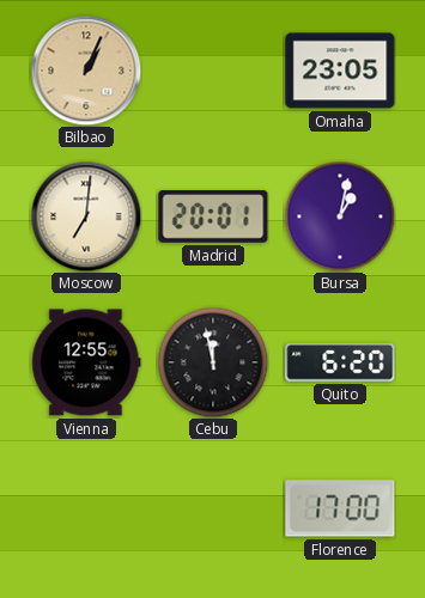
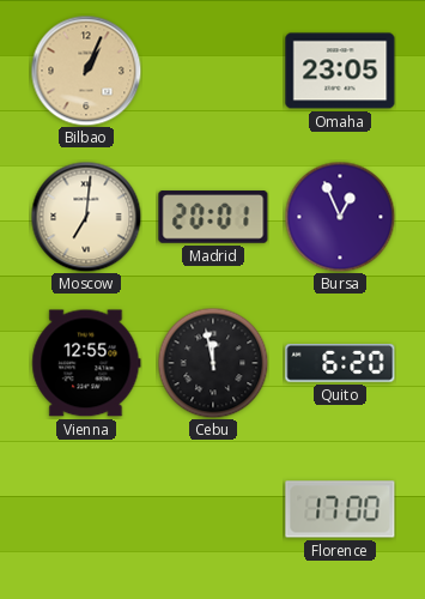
Bursa: 1:02 -> 12:56
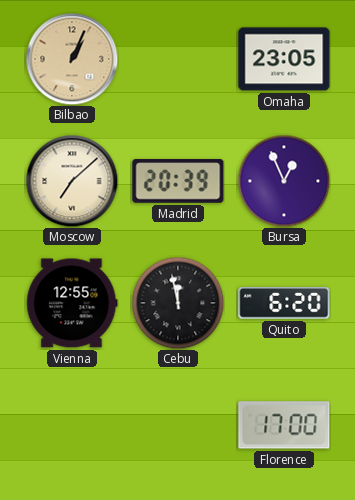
Moscow: 7:01 -> 7:08
Madrid: 20:01 -> 20:39
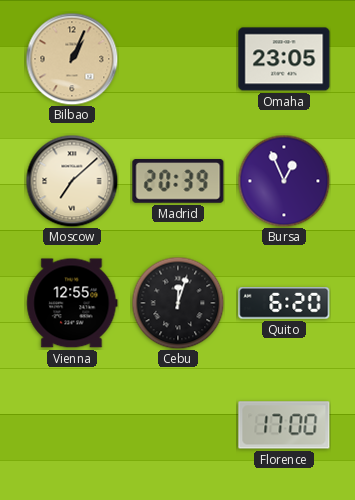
Cebu: 11:58 -> 12:03
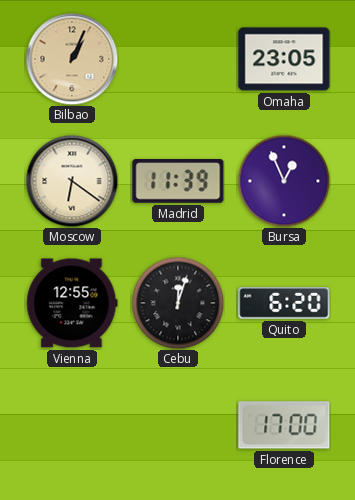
Moscow: 7:08 -> 6:21
Madrid: 20:39 -> 11:39
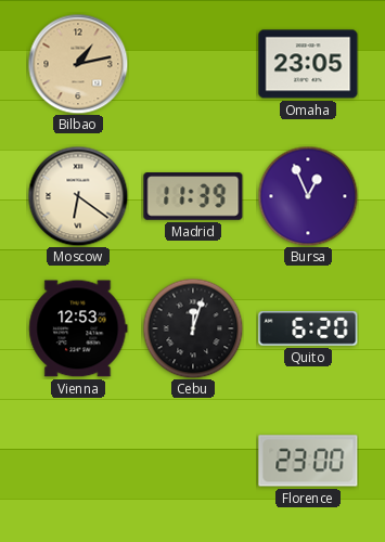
Bilbao: 1:04 -> 1:13
Vienna: 12:55 -> 12:53
Florence: 17:00 -> 23:00
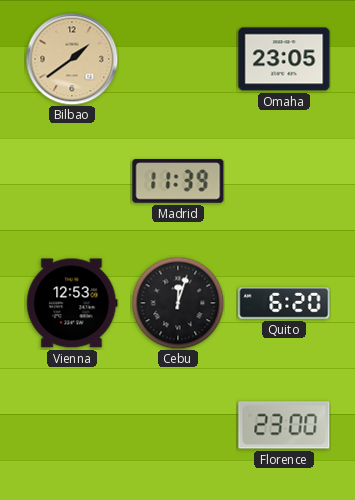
Bilbao: 1:13 -> 1:39
Moscow: 6:21 -> none
Bursa: 12:56 -> none
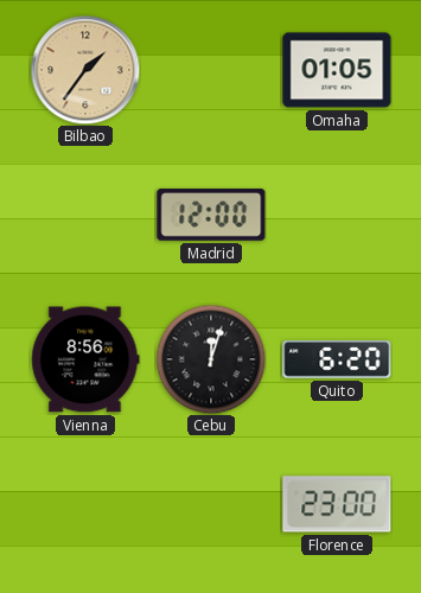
Bilbao: 1:39 -> 1:36
Omaha: 23:05 -> 01:05
Madrid: 11:39 -> 12:00
Vienna: 12:53 -> 8:56
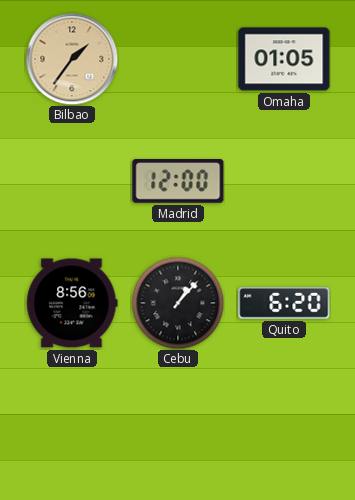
Cebu: 12:03 -> 1:07
Florence: 23:00 -> none
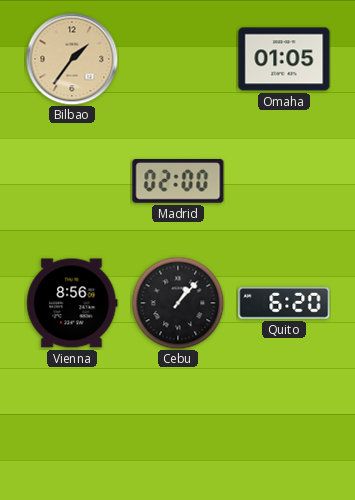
Madrid: 12:00 -> 02:00
